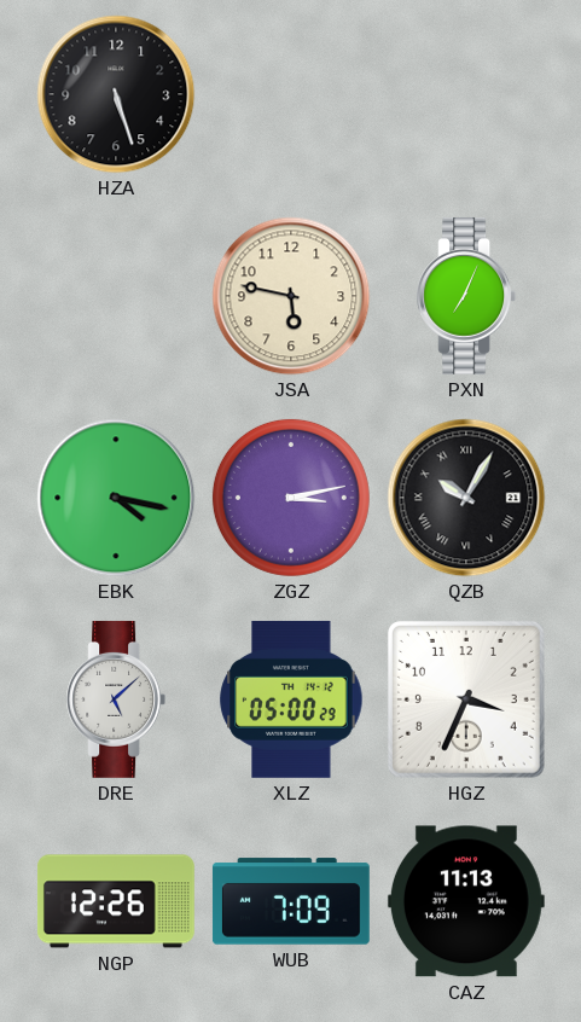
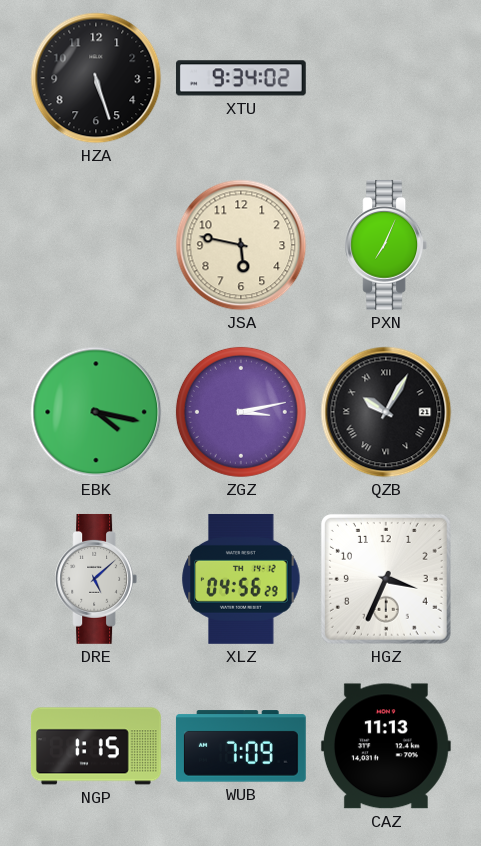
XTU: none -> 9:34
XLZ: 05:00 -> 04:56
NGP: 12:26 -> 1:15
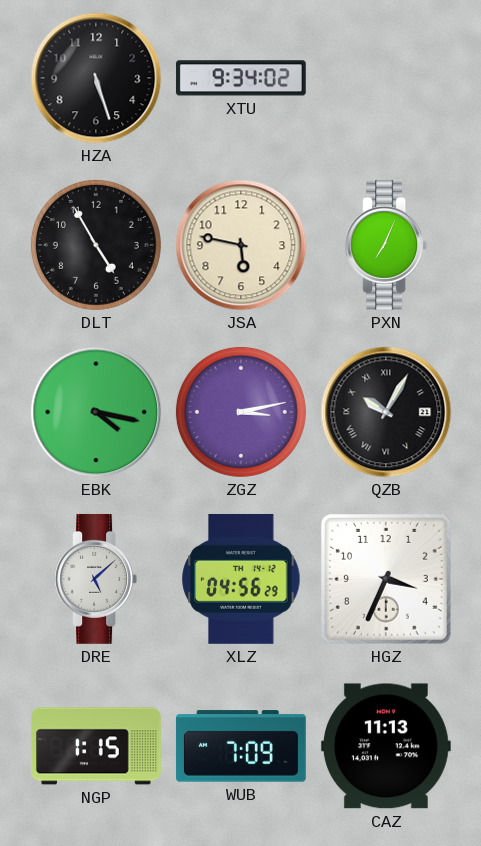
DLT: none -> 4:55
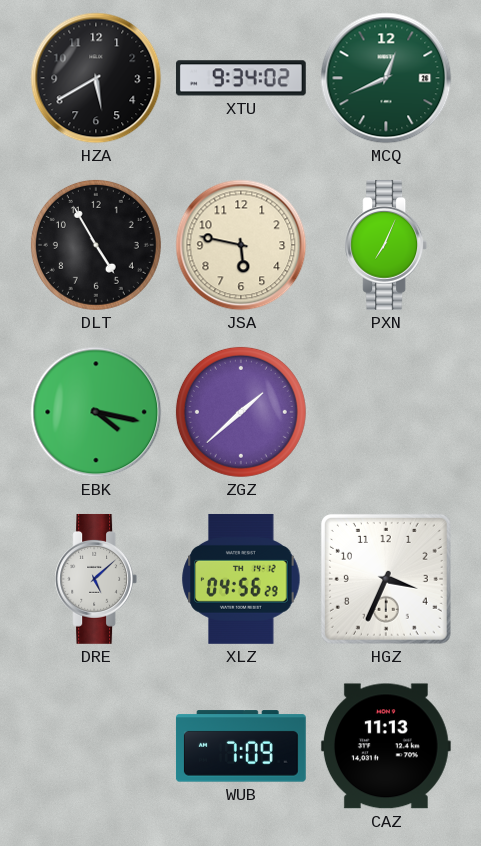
HZA: 5:27 -> 5:40
MCQ: none -> 12:41
ZGZ: 3:13 -> 1:38
QZB: 10:05 -> none
NGP: 1:15 -> none
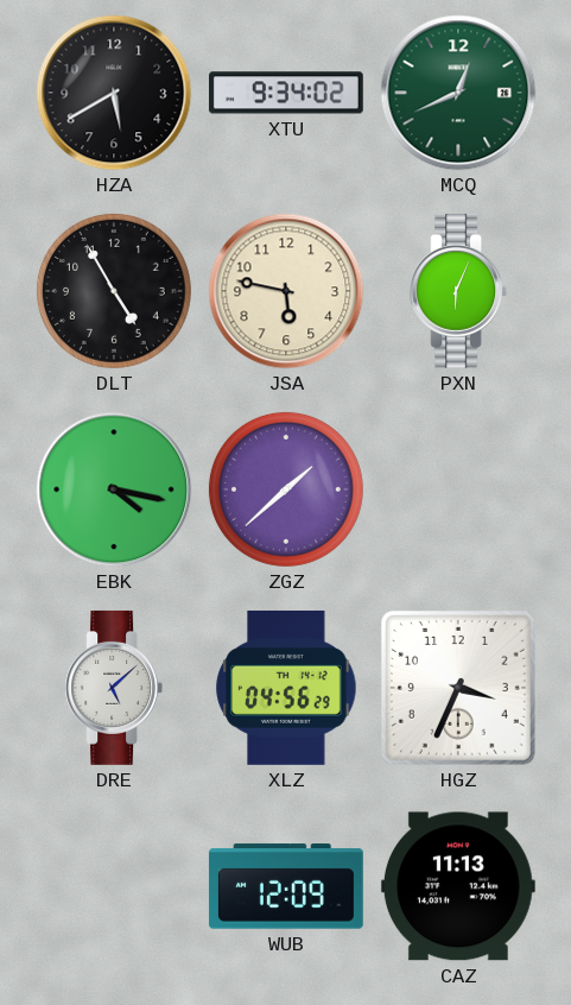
PXN: 7:04 -> 6:04
WUB: 7:09 -> 12:09
